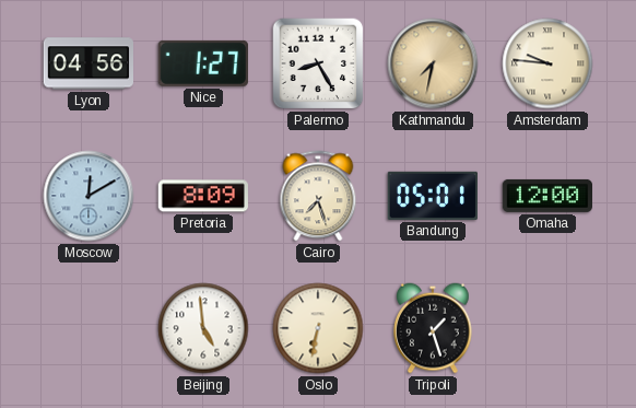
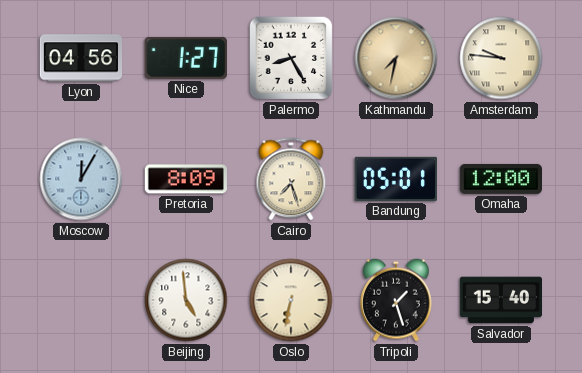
Moscow: 12:10 -> 12:05
Salvador: none -> 15:40
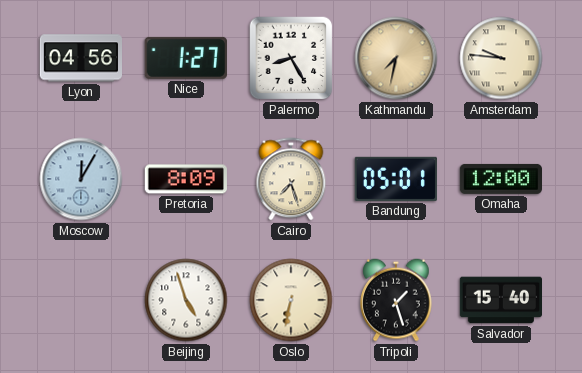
Beijing: 4:59 -> 4:57
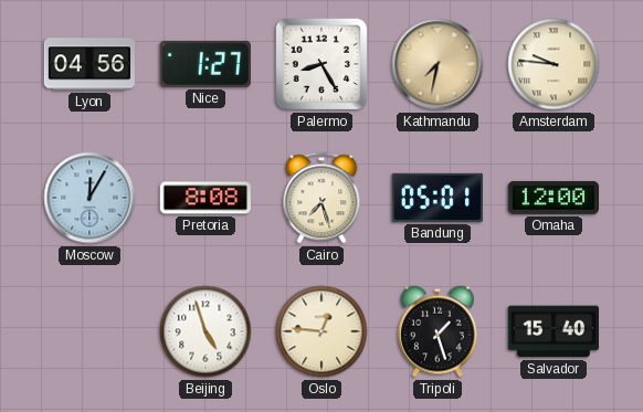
Pretoria: 8:09 -> 8:08
Oslo: 6:32 -> 12:46
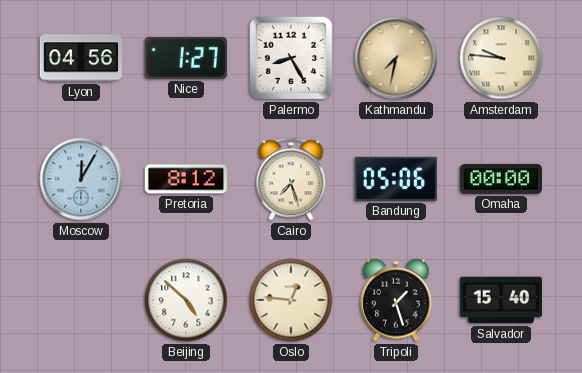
Pretoria: 8:08 -> 8:12
Bandung: 05:01 -> 05:06
Omaha: 12:00 -> 00:00
Beijing: 4:57 -> 4:52
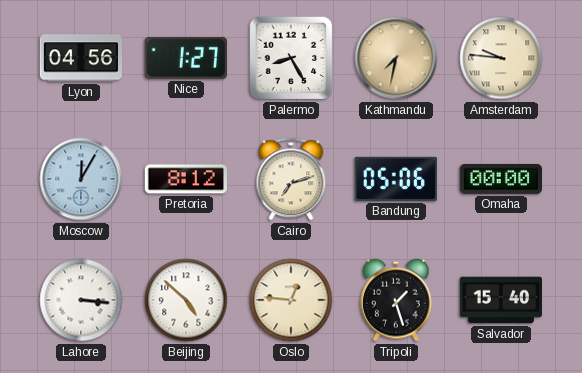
Cairo: 7:27 -> 7:12
Lahore: none -> 3:16
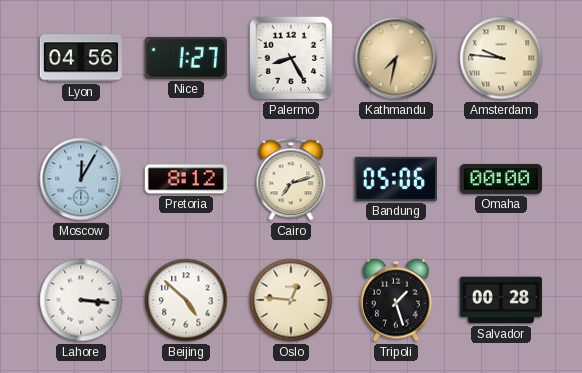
Salvador: 15:40 -> 00:28
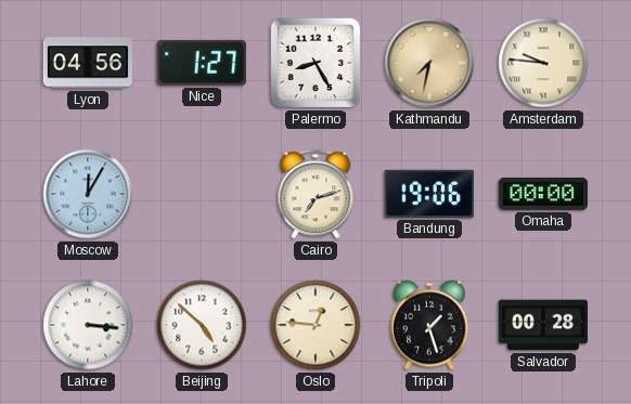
Pretoria: 8:12 -> none
Bandung: 05:06 -> 19:06
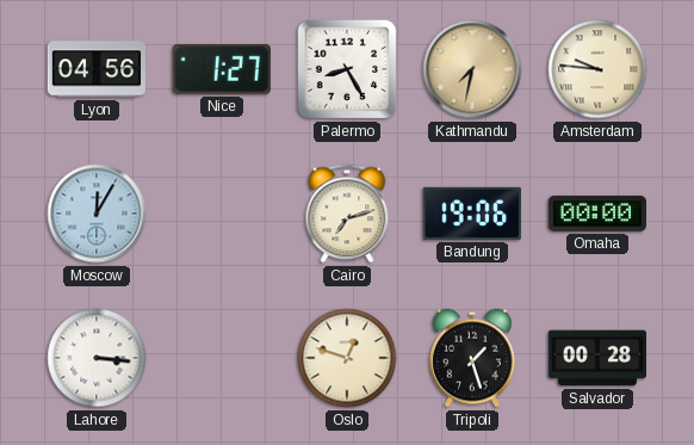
Beijing: 4:52 -> none
Oslo: 12:46 -> 12:48
